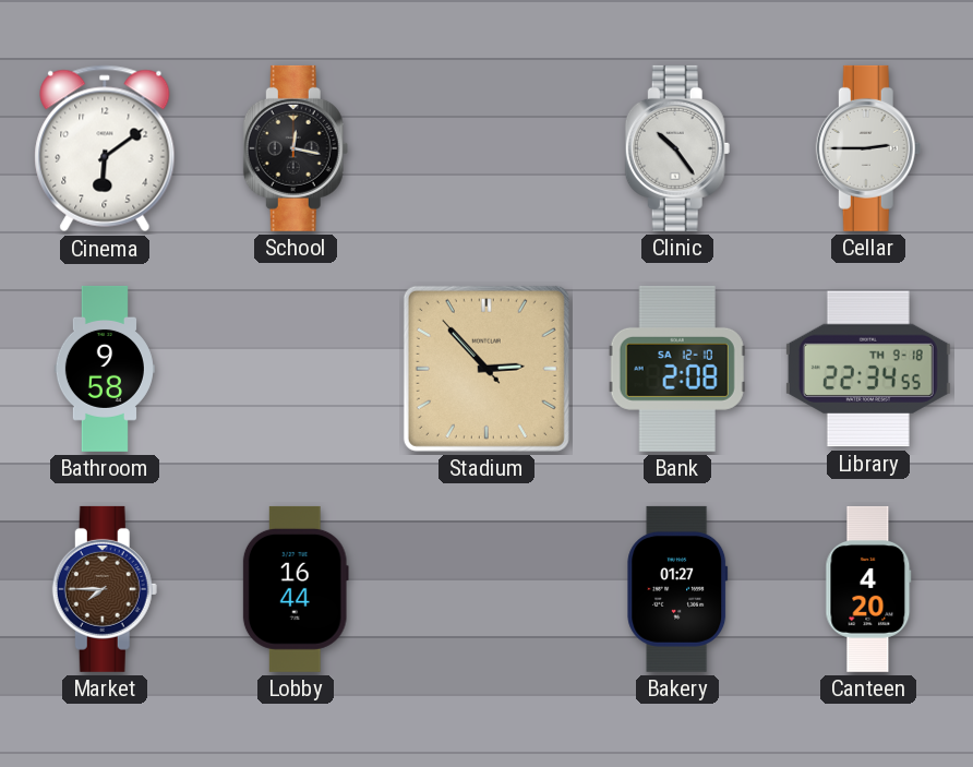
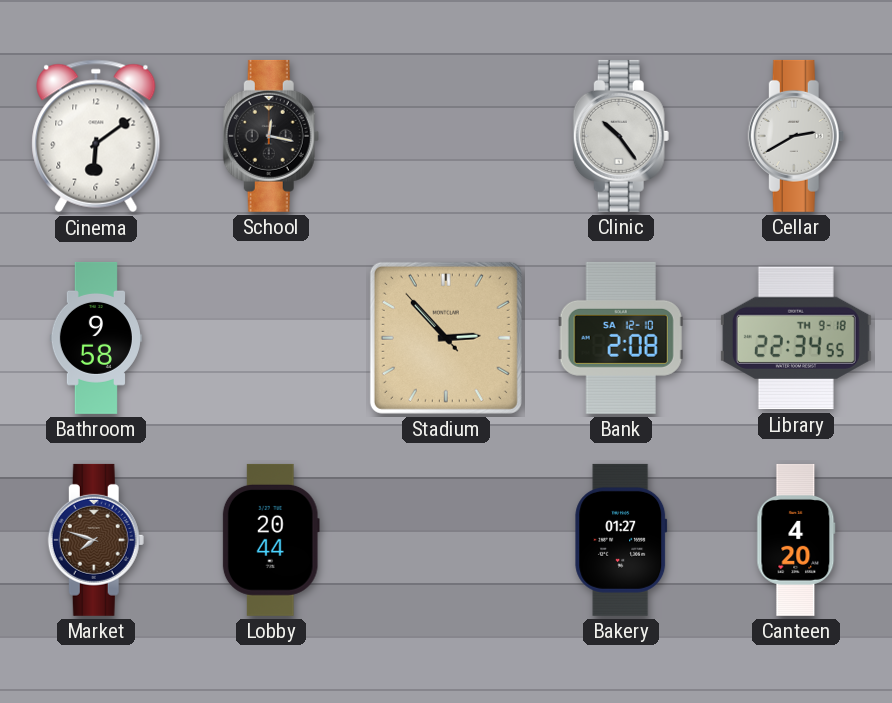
Cellar: 2:45 -> 2:40
Market: 7:45 -> 7:48
Lobby: 16:44 -> 20:44
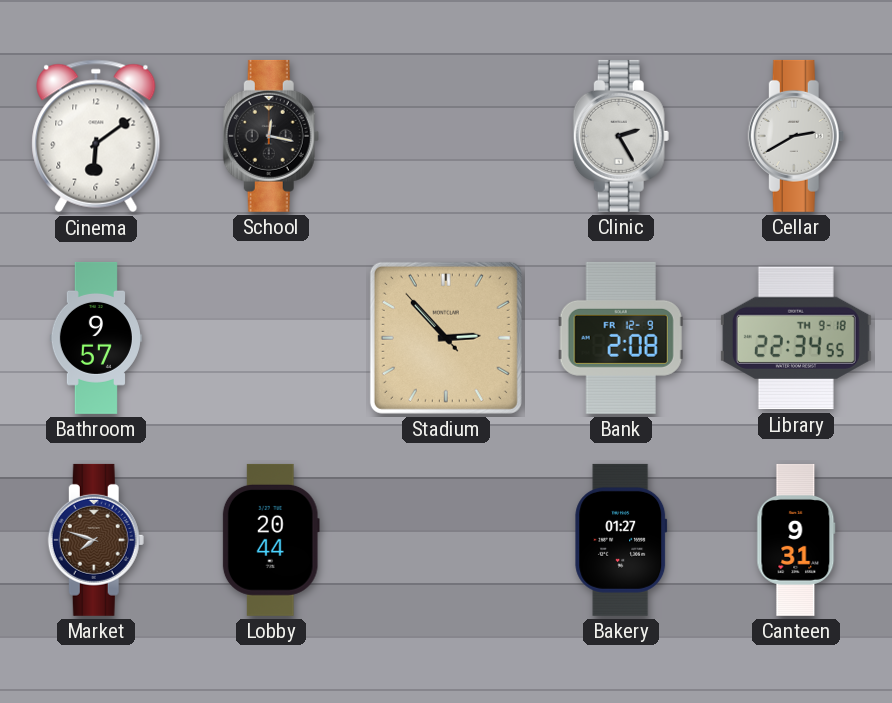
Clinic: 10:24 -> 2:25
Bathroom: 9:58 -> 9:57
Bank date: SA 12-10 -> FR 12-9
Canteen: 4:20 -> 9:31
